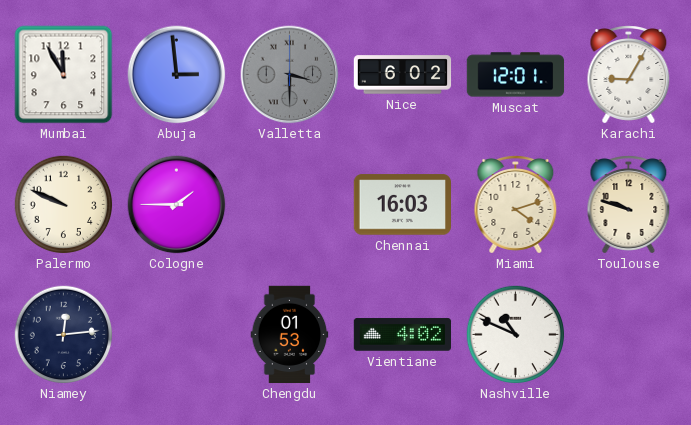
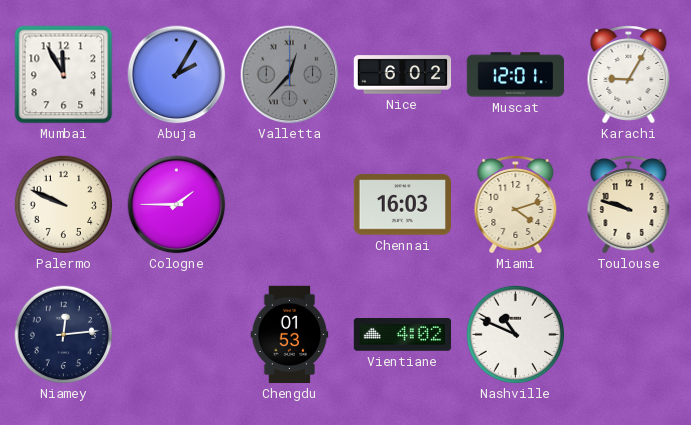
Abuja: 2:59 -> 2:05
Valletta: 3:30 -> 12:37
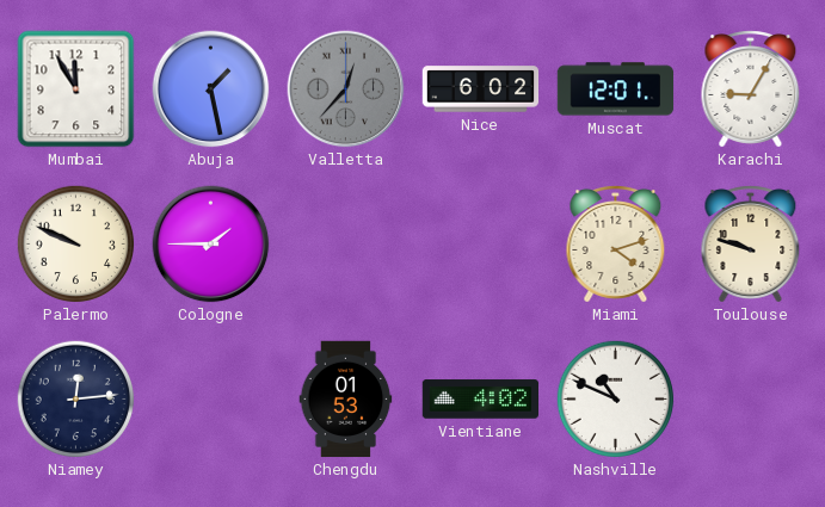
Abuja: 2:05 -> 1:28
Chennai: 16:03 -> none
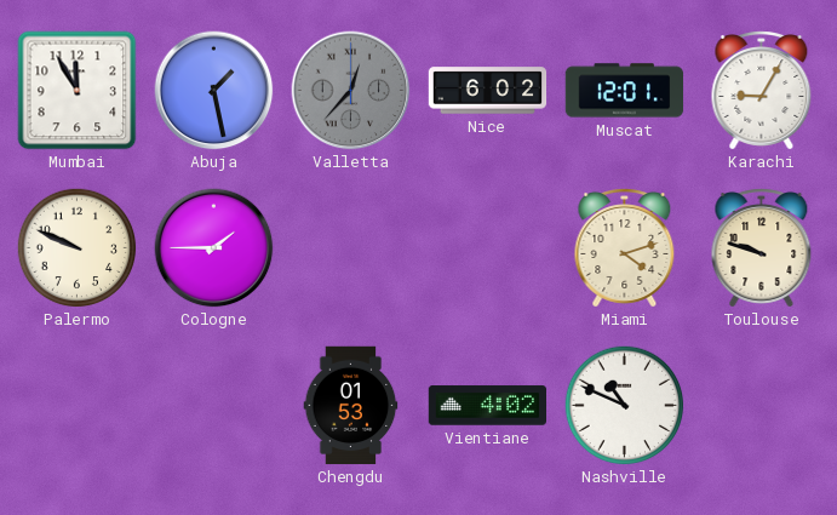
Niamey: 12:14 -> none
